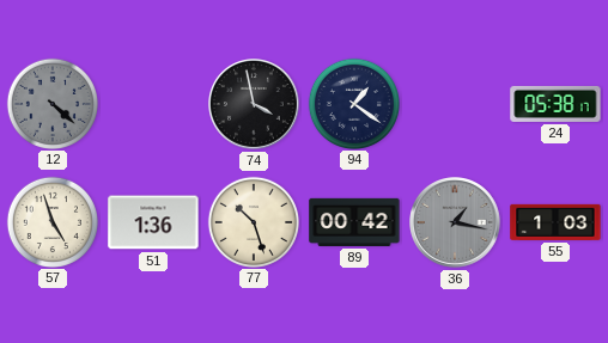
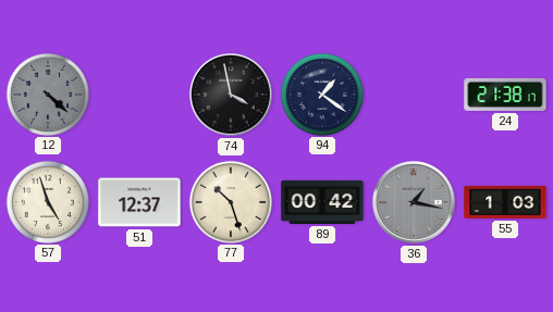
24: 05:38 -> 21:38
51: 1:36 -> 12:37
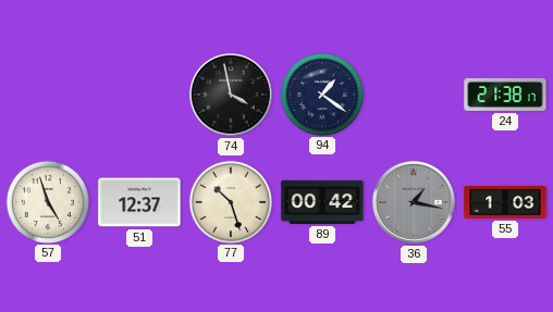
12: 4:22 -> none
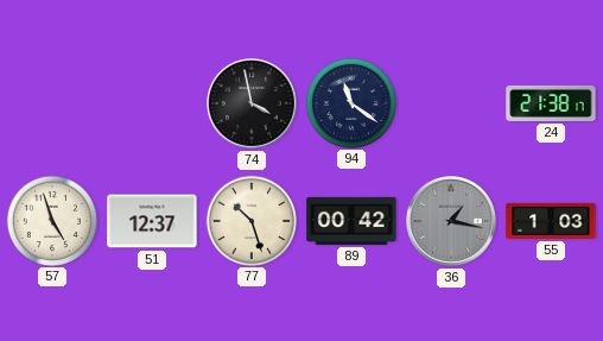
94: 1:21 -> 11:21
